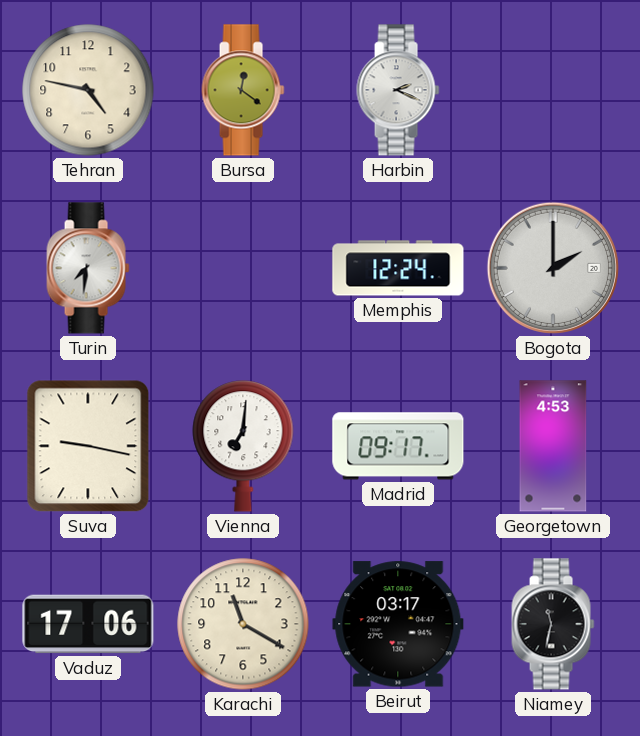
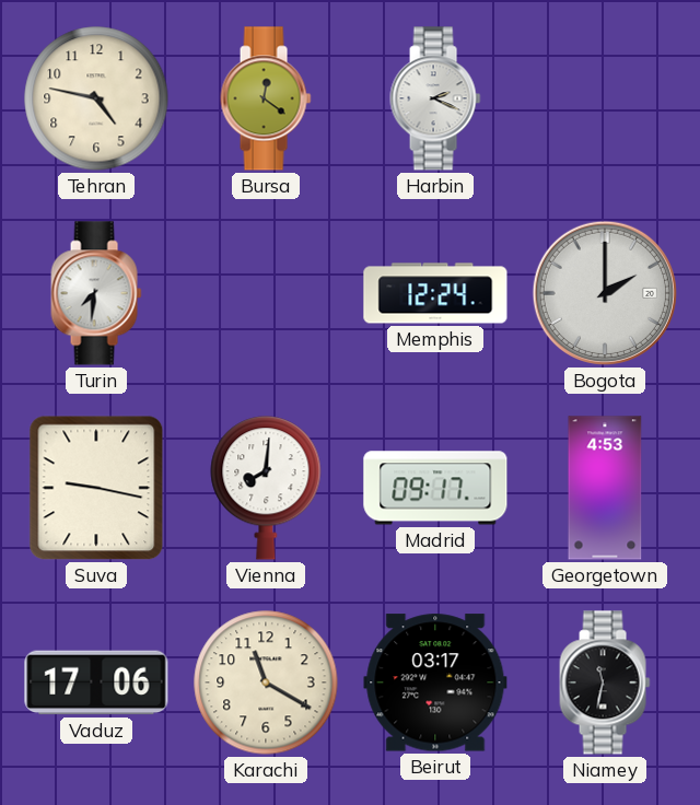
Vienna: 7:01 -> 8:01
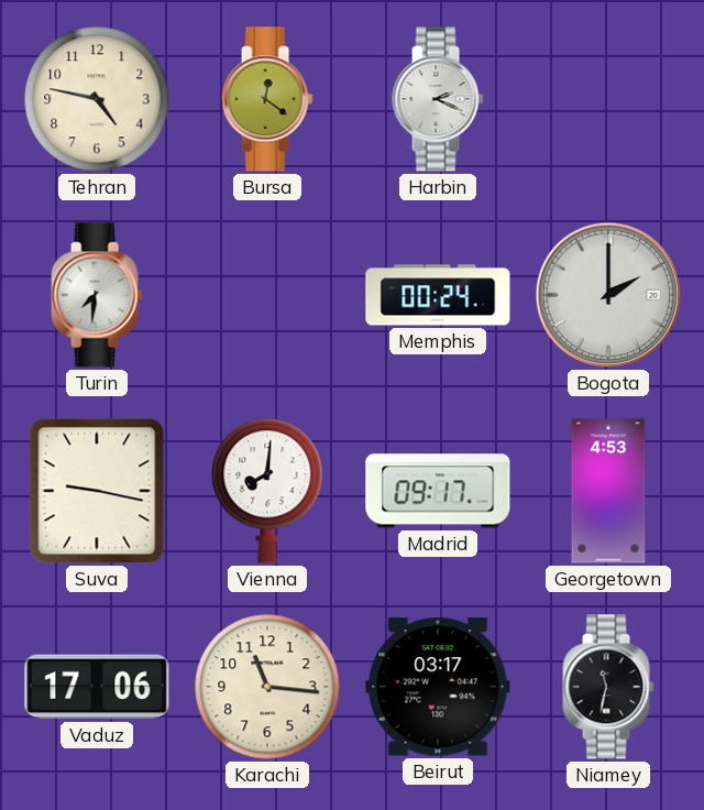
Memphis: 12:24 -> 00:24
Karachi: 11:20 -> 11:16
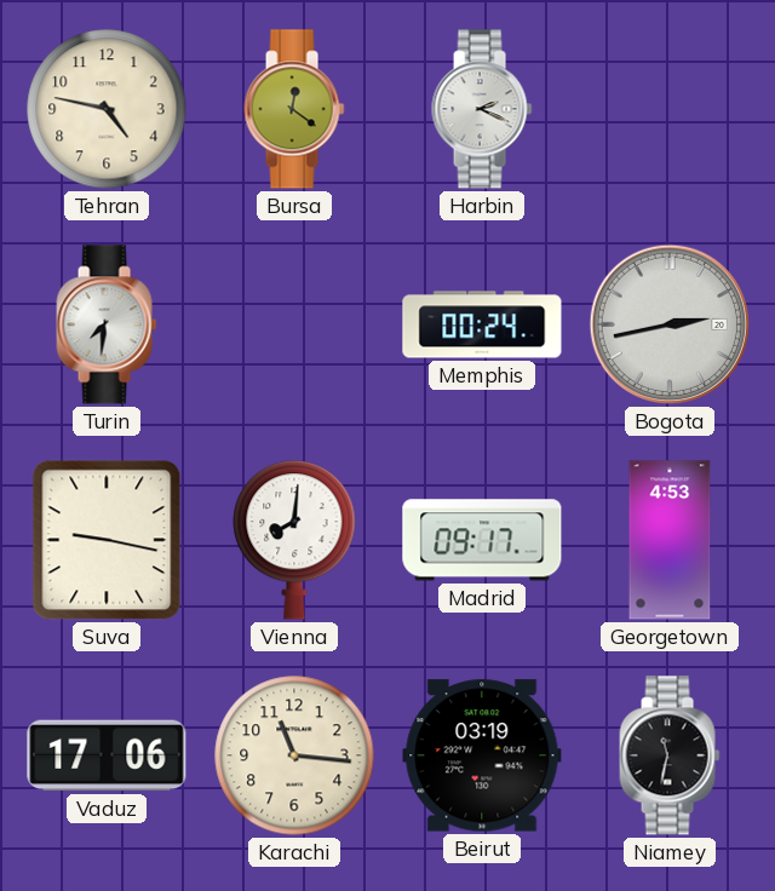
Bogota: 2:00 -> 2:43
Beirut: 03:17 -> 03:19
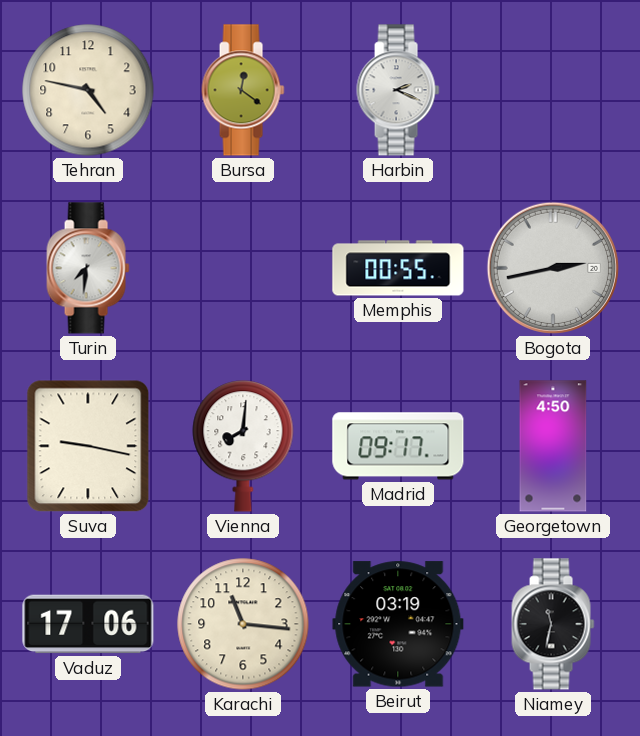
Memphis: 00:24 -> 00:55
Georgetown: 4:53 -> 4:50
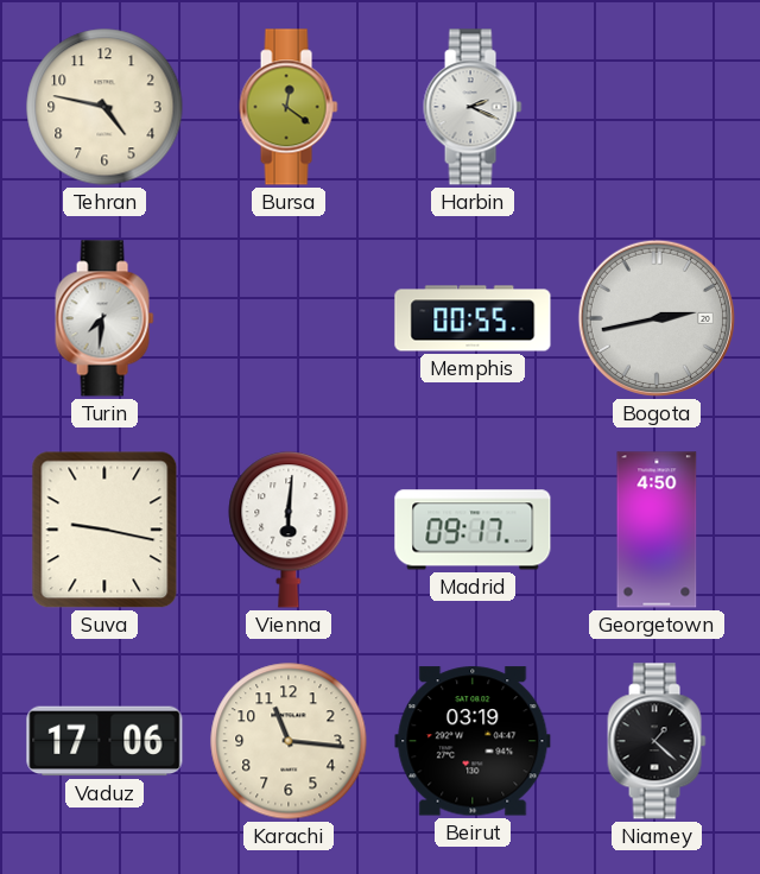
Vienna: 8:01 -> 6:01
Niamey: 11:32 -> 1:22
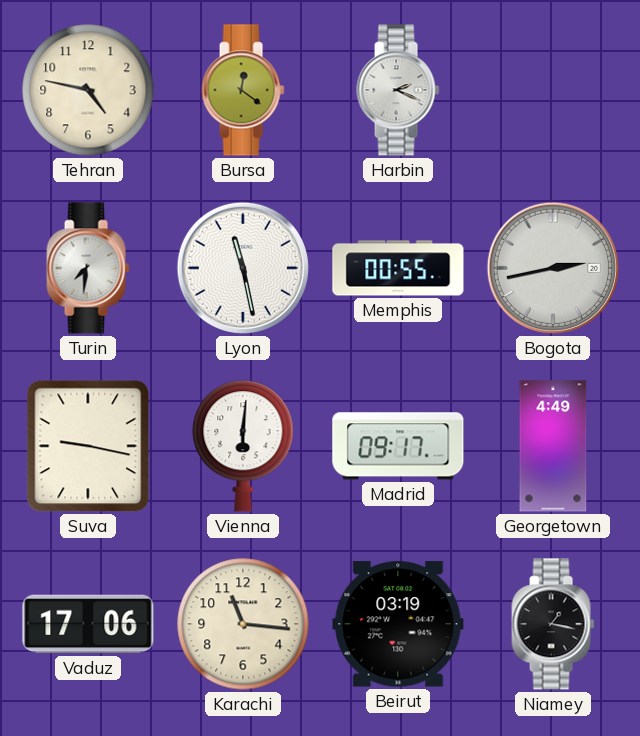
Lyon: none -> 11:28
Georgetown: 4:50 -> 4:49
Niamey: 1:22 -> 1:17
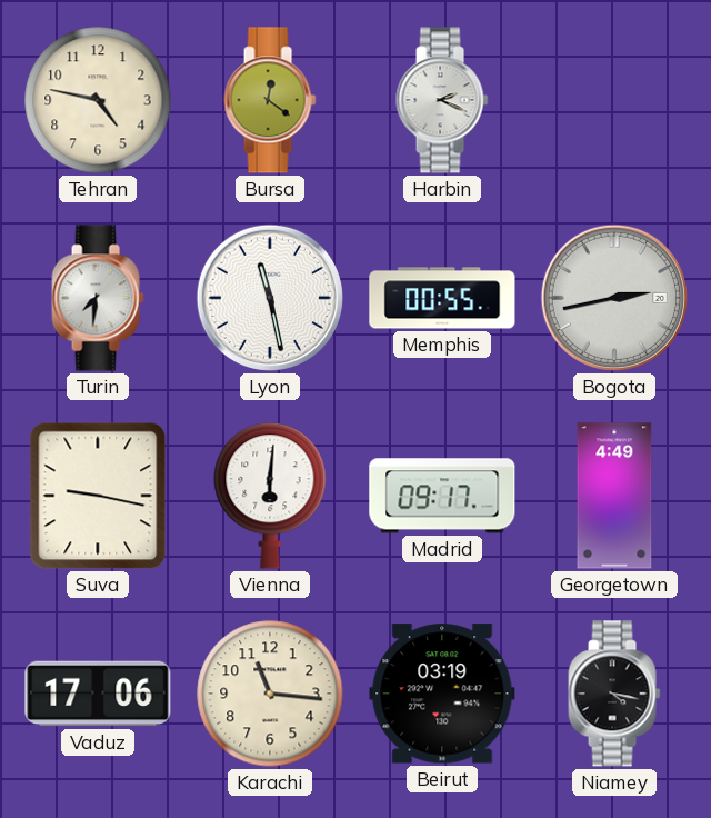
Niamey: 1:17 -> 4:17
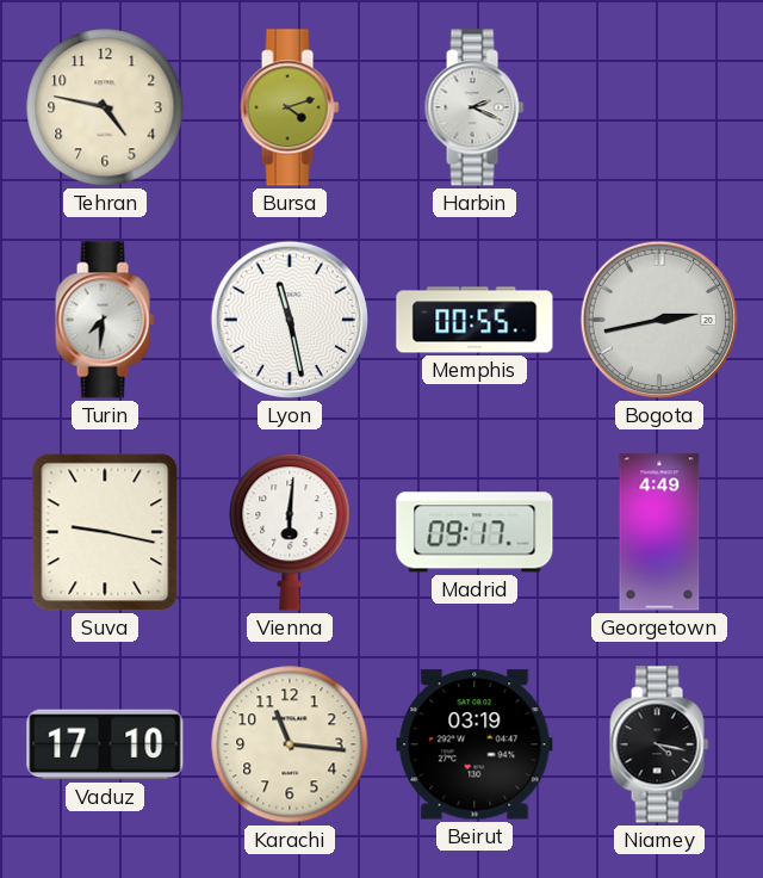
Bursa: 12:21 -> 4:12
Vaduz: 17:06 -> 17:10
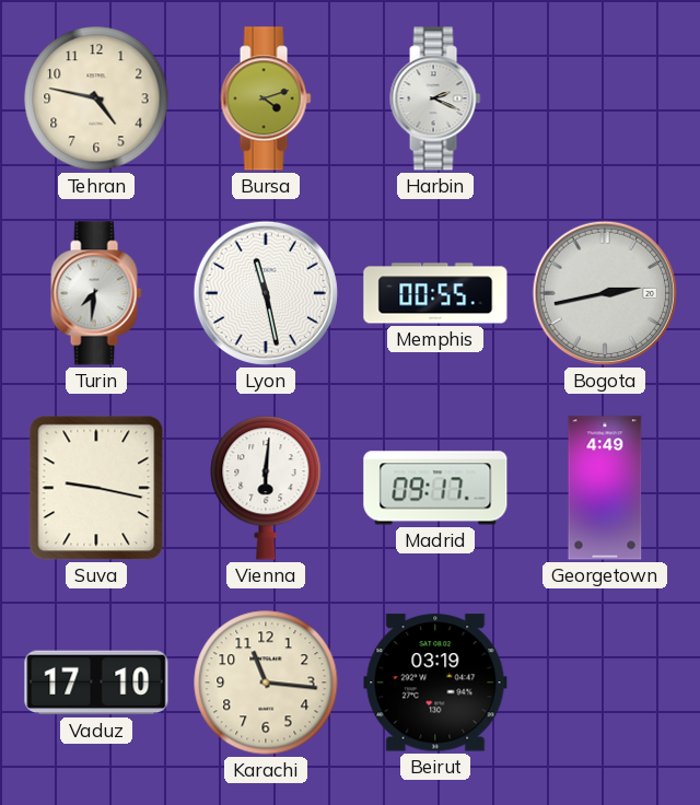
Niamey: 4:17 -> none
